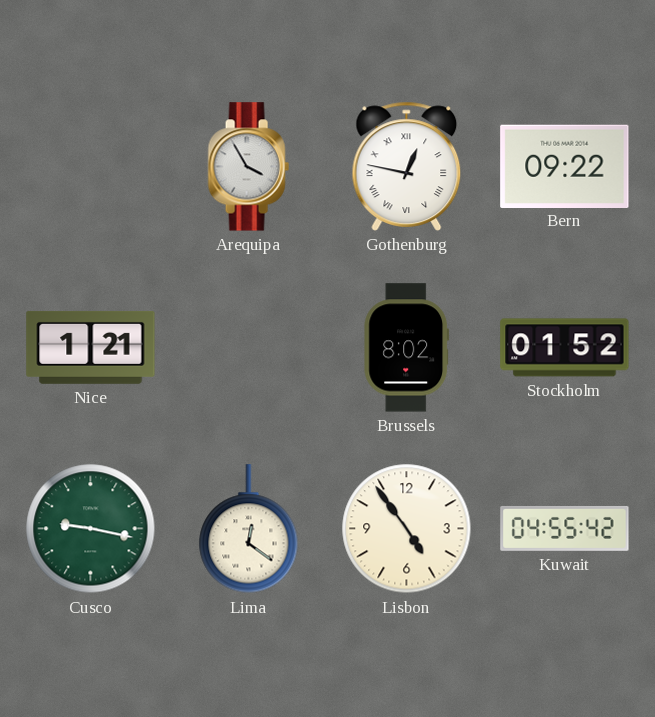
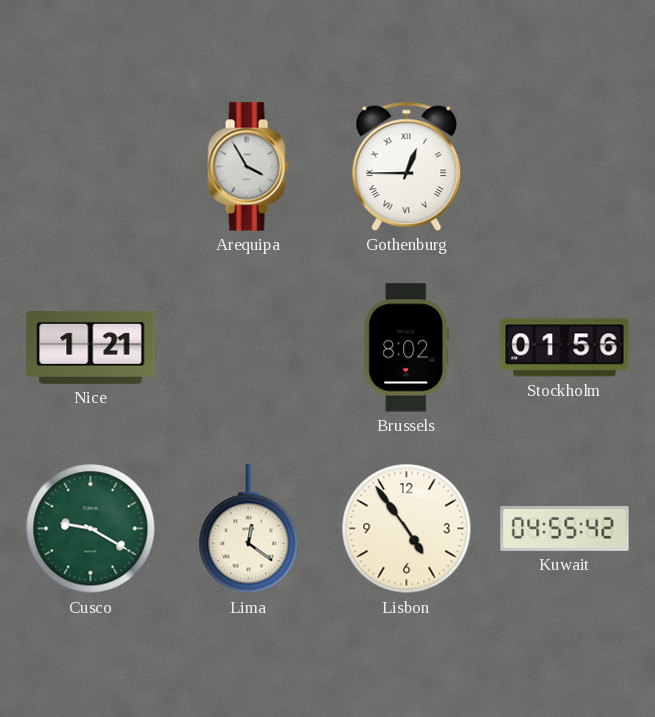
Gothenburg: 12:47 -> 12:45
Bern: 09:22 -> none
Stockholm: 01:52 -> 01:56
Cusco: 9:17 -> 9:20
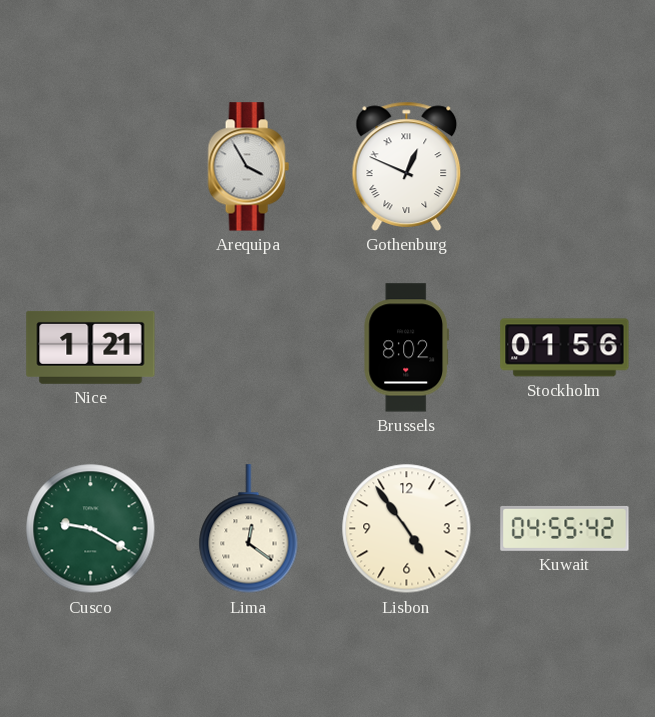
Gothenburg: 12:45 -> 12:49
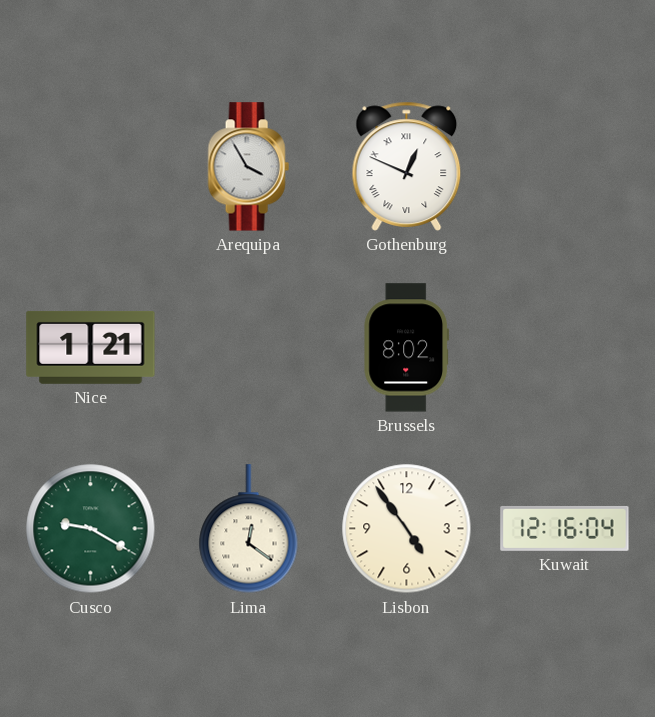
Stockholm: 01:56 -> none
Kuwait: 04:55 -> 12:16
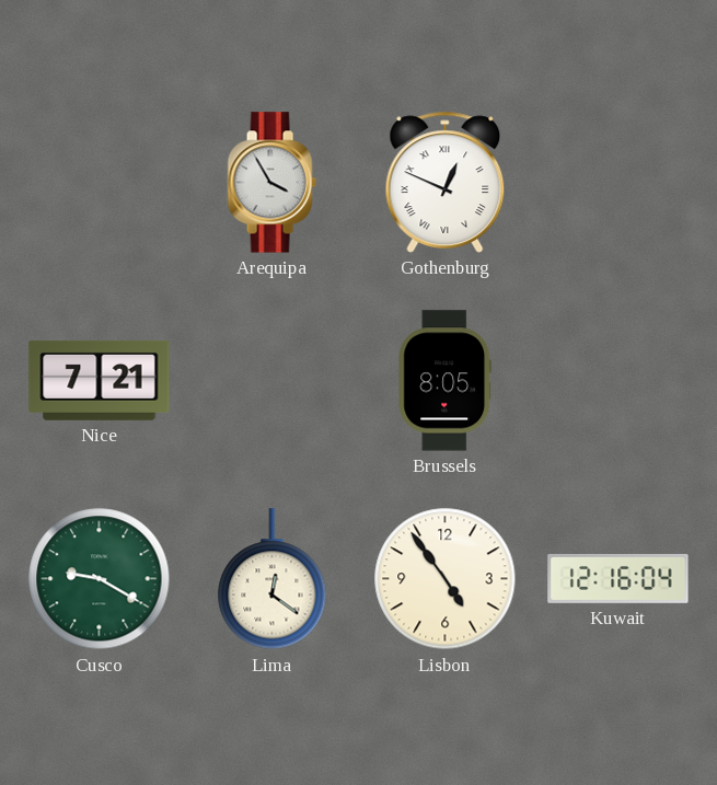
Nice: 1:21 -> 7:21
Brussels: 8:02 -> 8:05
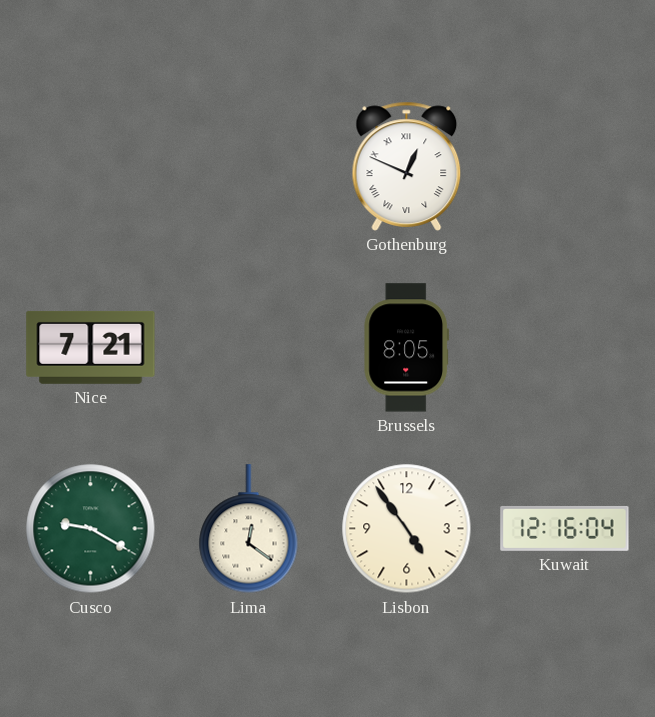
Arequipa: 3:55 -> none
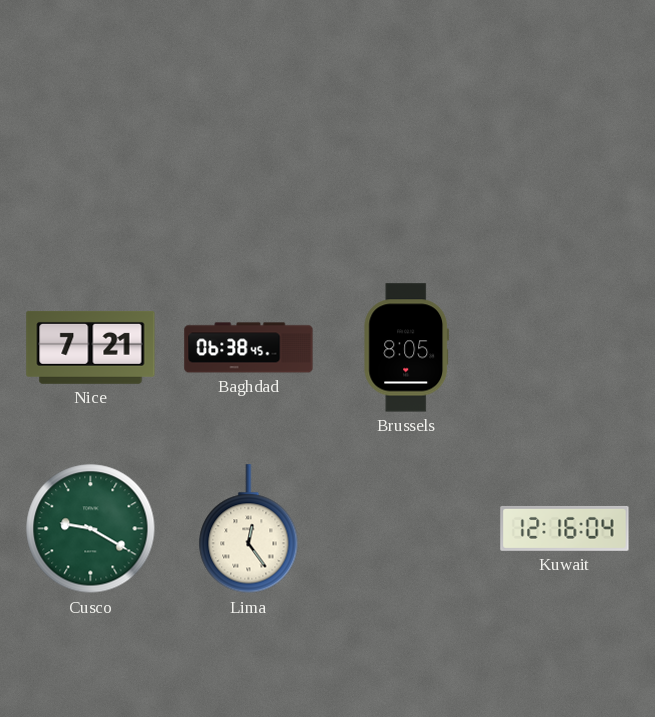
Gothenburg: 12:49 -> none
Baghdad: none -> 06:38
Lima: 12:21 -> 12:24
Lisbon: 4:54 -> none
